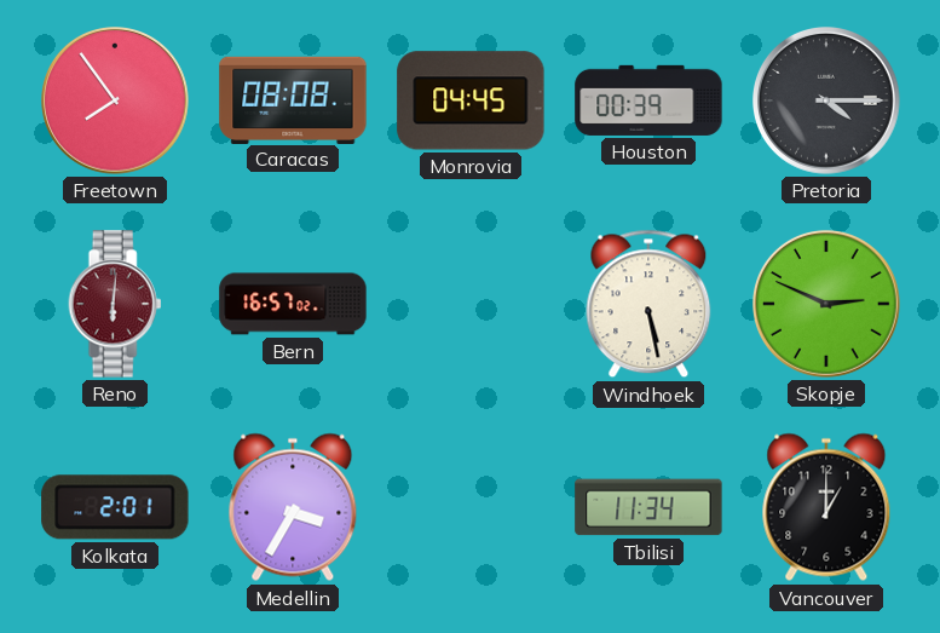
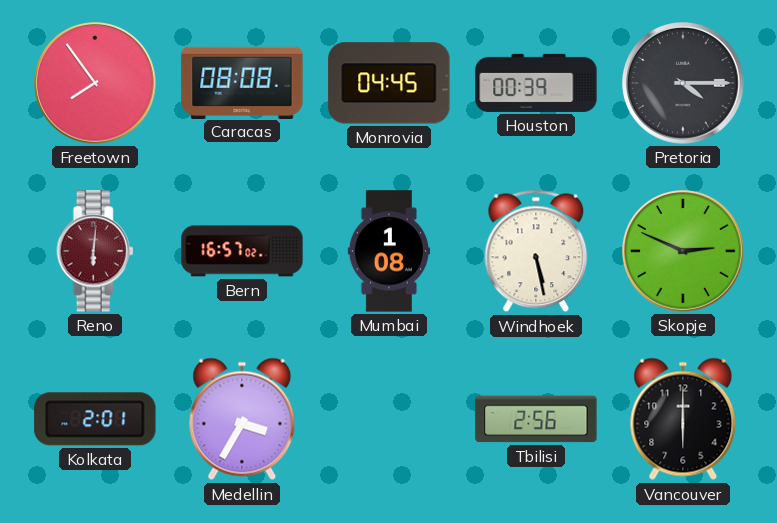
Mumbai: none -> 1:08
Tbilisi: 11:34 -> 2:56
Vancouver: 1:00 -> 6:00
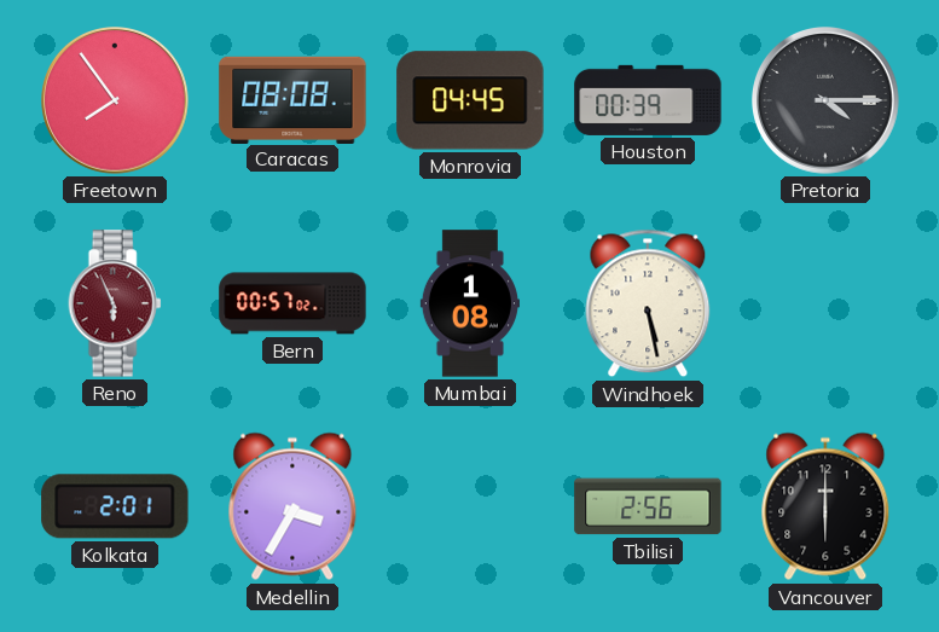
Reno: 6:01 -> 5:56
Bern: 16:57 -> 00:57
Skopje: 2:49 -> none
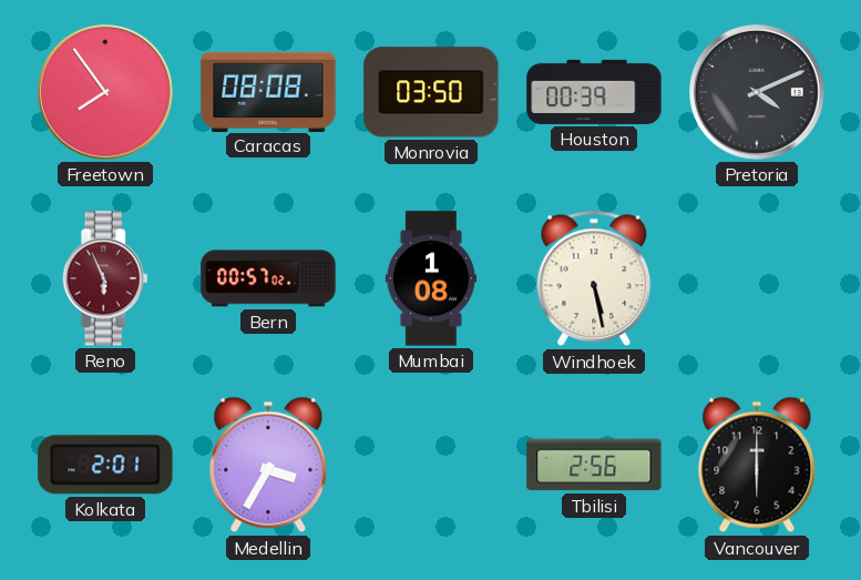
Monrovia: 04:45 -> 03:50
Pretoria: 4:15 -> 4:11
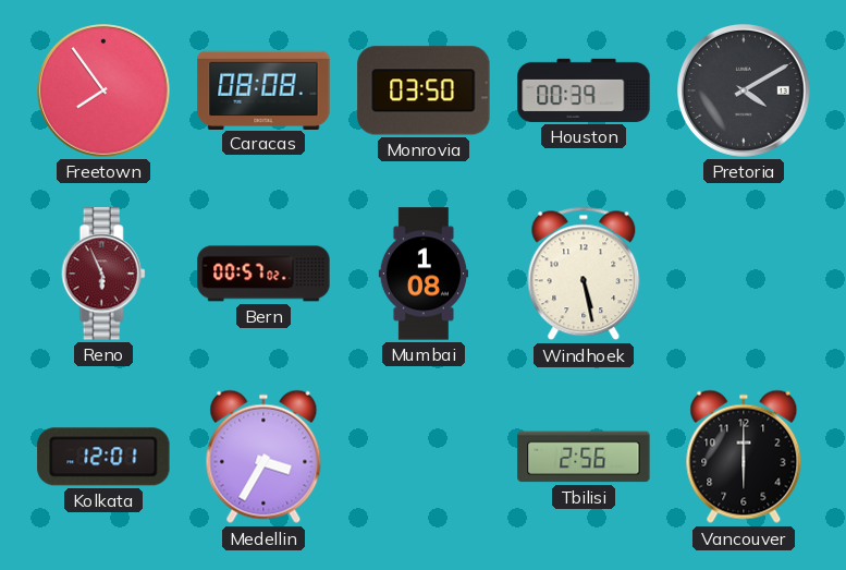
Pretoria: 4:11 -> 4:10
Kolkata: 2:01 -> 12:01
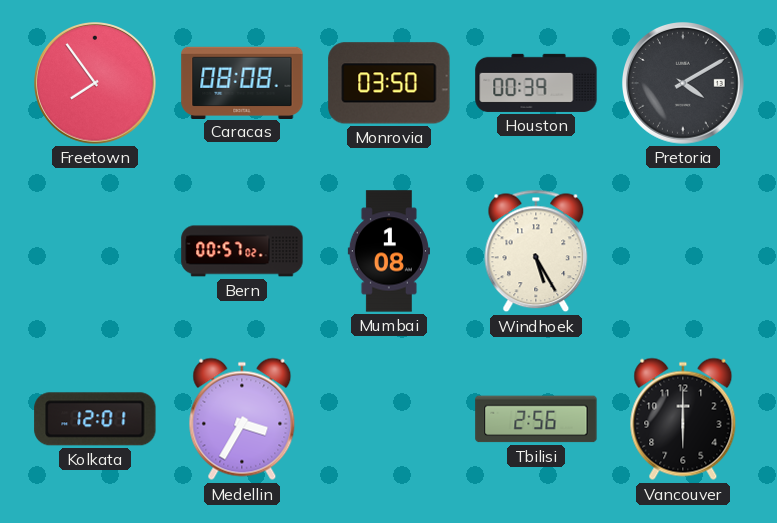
Reno: 5:56 -> none
Windhoek: 5:28 -> 5:25
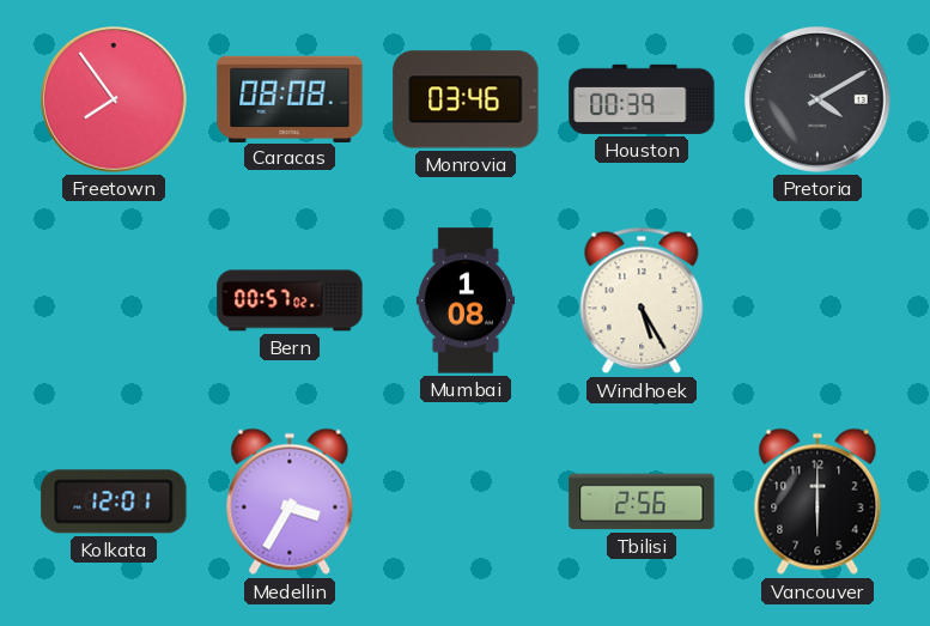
Monrovia: 03:50 -> 03:46
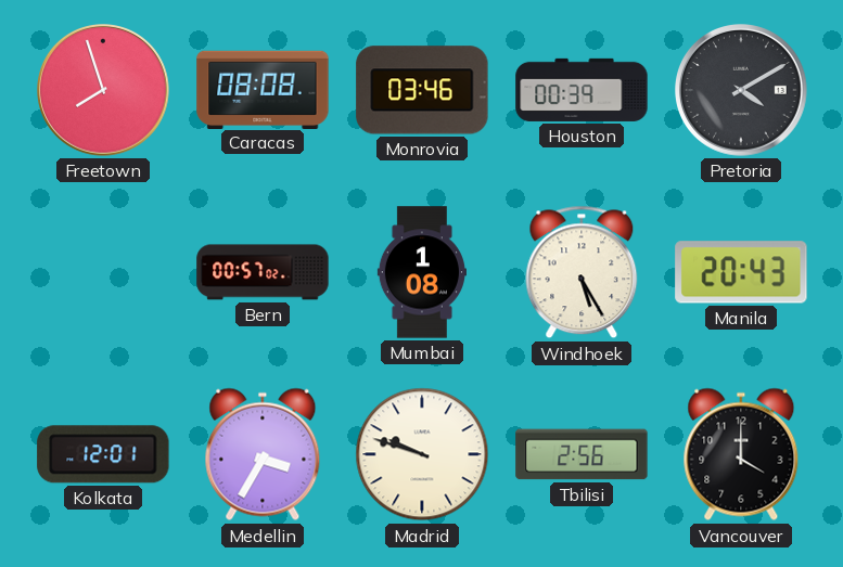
Freetown: 7:54 -> 7:57
Manila: none -> 20:43
Madrid: none -> 9:48
Vancouver: 6:00 -> 4:00
